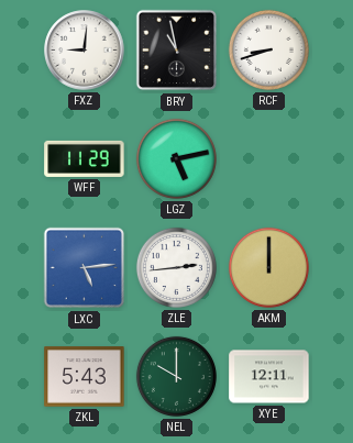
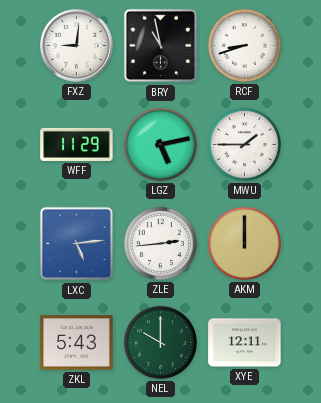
MWU: none -> 1:45
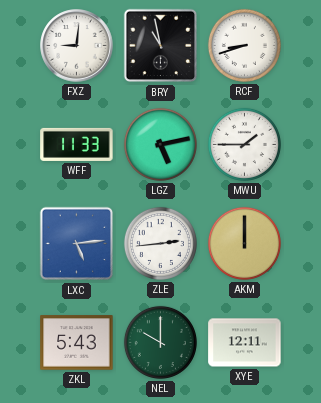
WFF: 11:29 -> 11:33
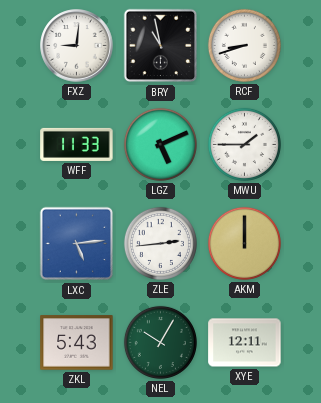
LGZ: 5:13 -> 5:11
NEL: 10:00 -> 10:05
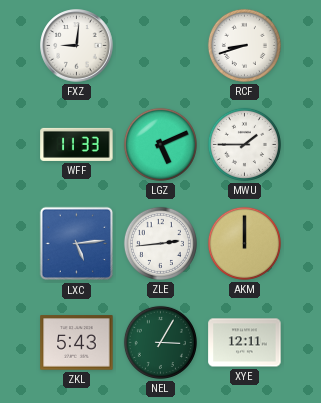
BRY: 10:58 -> none
NEL: 10:05 -> 3:05
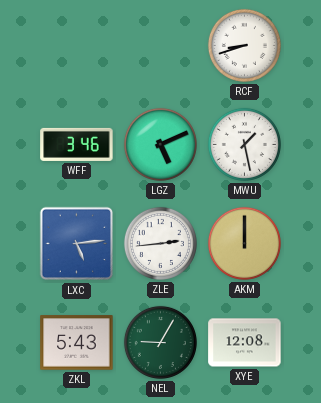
FXZ: 9:01 -> none
WFF: 11:33 -> 3:46
MWU: 1:45 -> 1:28
NEL: 3:05 -> 9:05
XYE: 12:11 -> 12:08
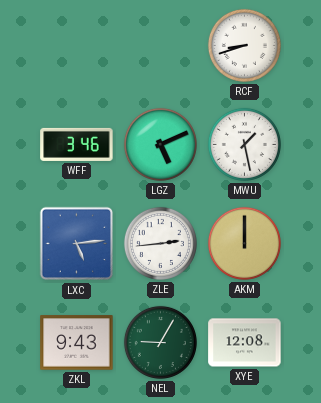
ZKL: 5:43 -> 9:43
